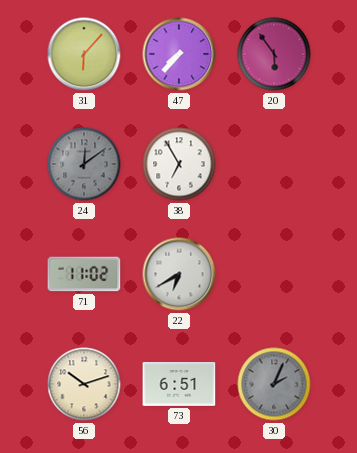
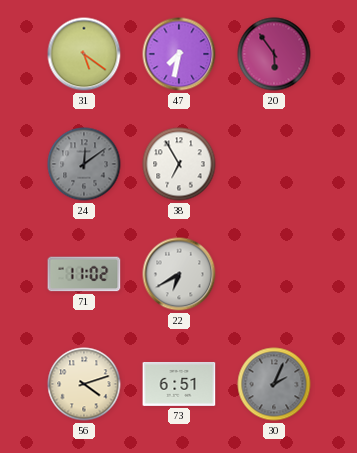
31: 6:07 -> 5:21
47: 7:37 -> 7:32
56: 10:12 -> 4:12
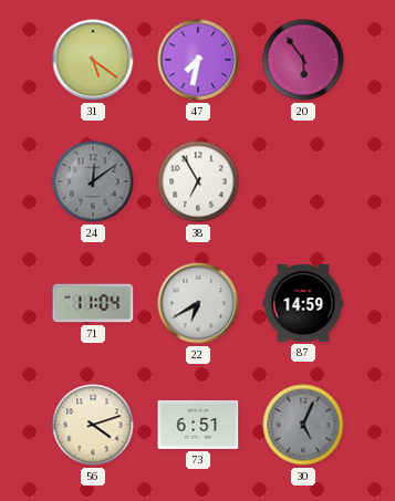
71: 11:02 -> 11:04
87: none -> 14:59
30: 2:04 -> 5:04
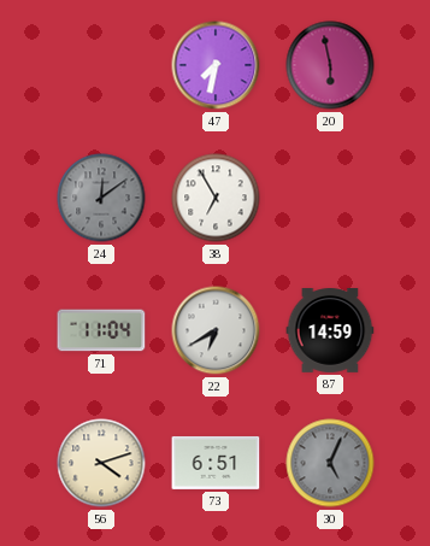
31: 5:21 -> none
20: 5:54 -> 5:58
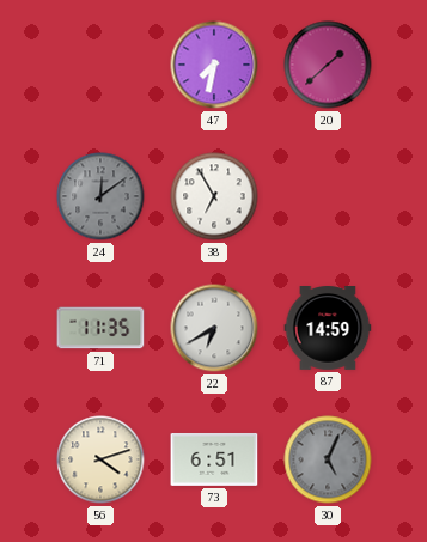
20: 5:58 -> 1:38
71: 11:04 -> 11:35
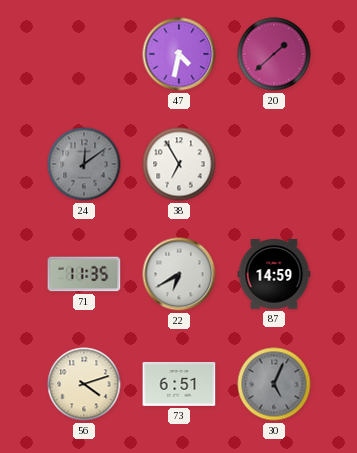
47: 7:32 -> 4:32
